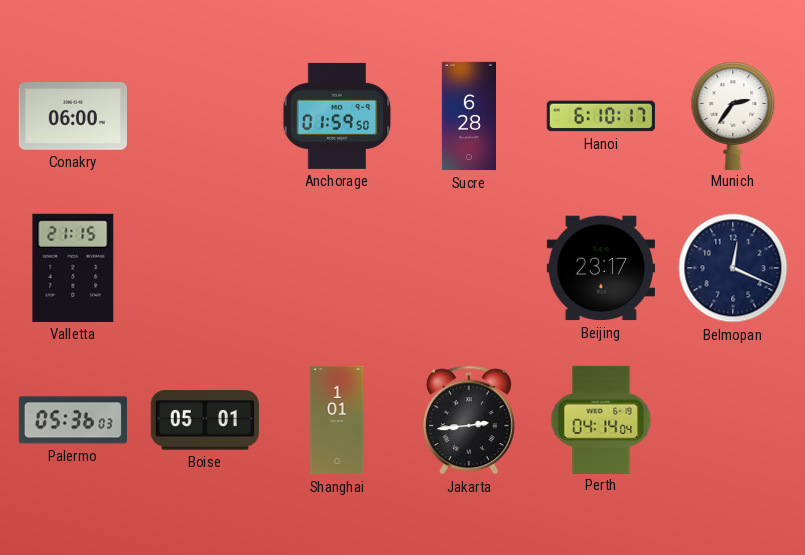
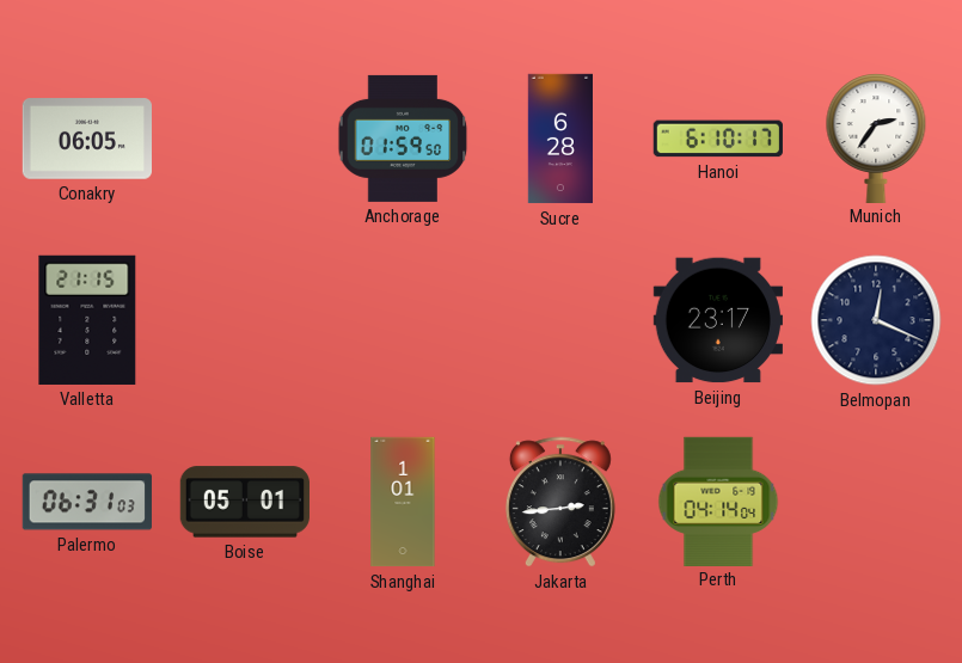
Conakry: 06:00 -> 06:05
Palermo: 05:36 -> 06:31
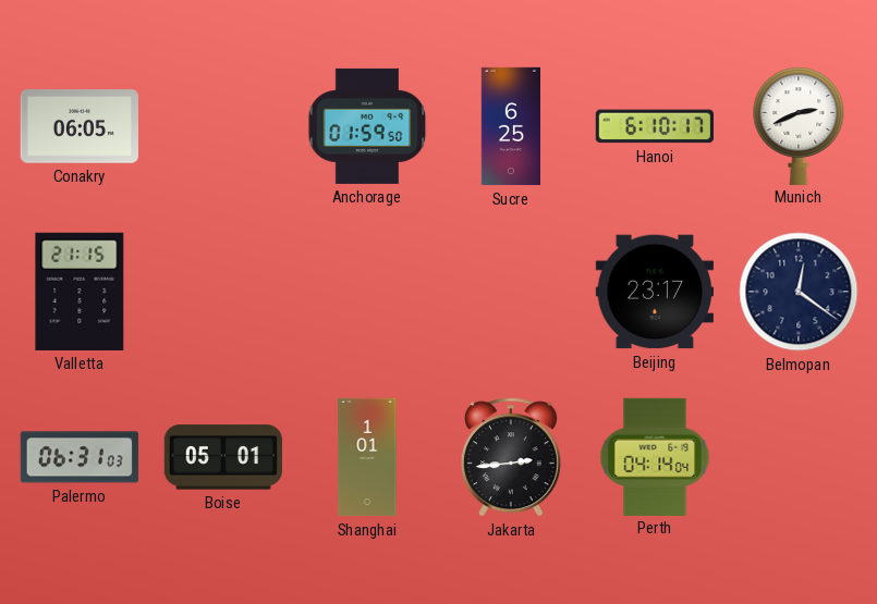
Sucre: 6:28 -> 6:25
Munich: 2:36 -> 2:41
Belmopan: 12:19 -> 12:21
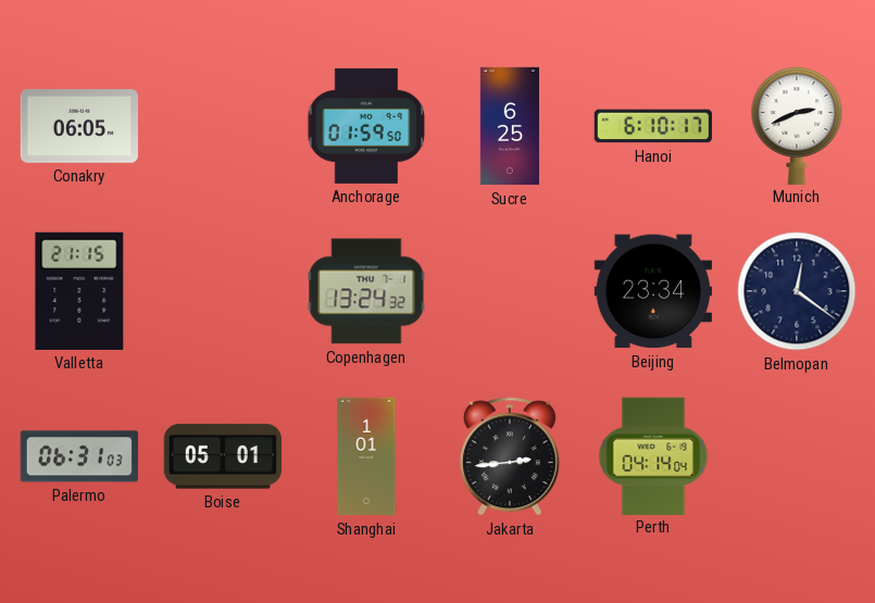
Copenhagen: none -> 13:24
Beijing: 23:17 -> 23:34
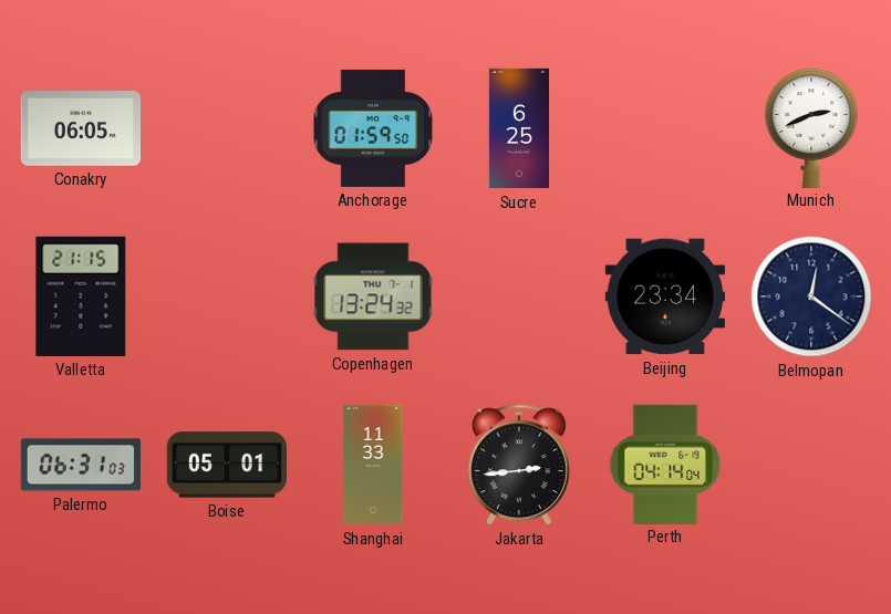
Hanoi: 6:10 -> none
Shanghai: 1:01 -> 11:33
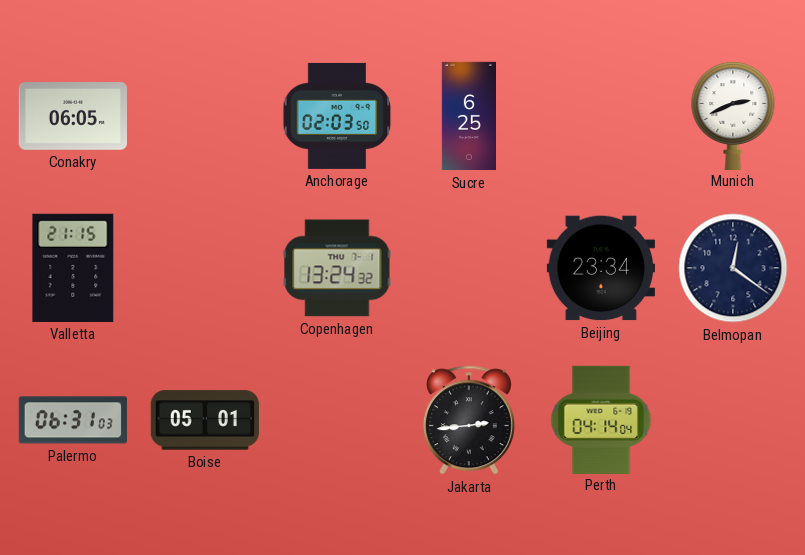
Anchorage: 01:59 -> 02:03
Shanghai: 11:33 -> none
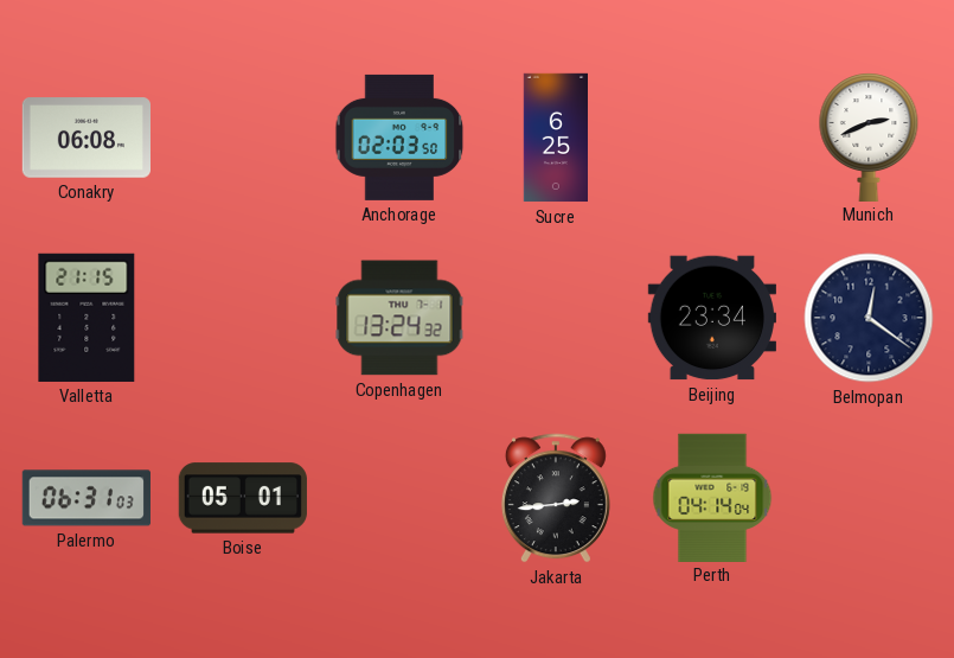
Conakry: 06:05 -> 06:08
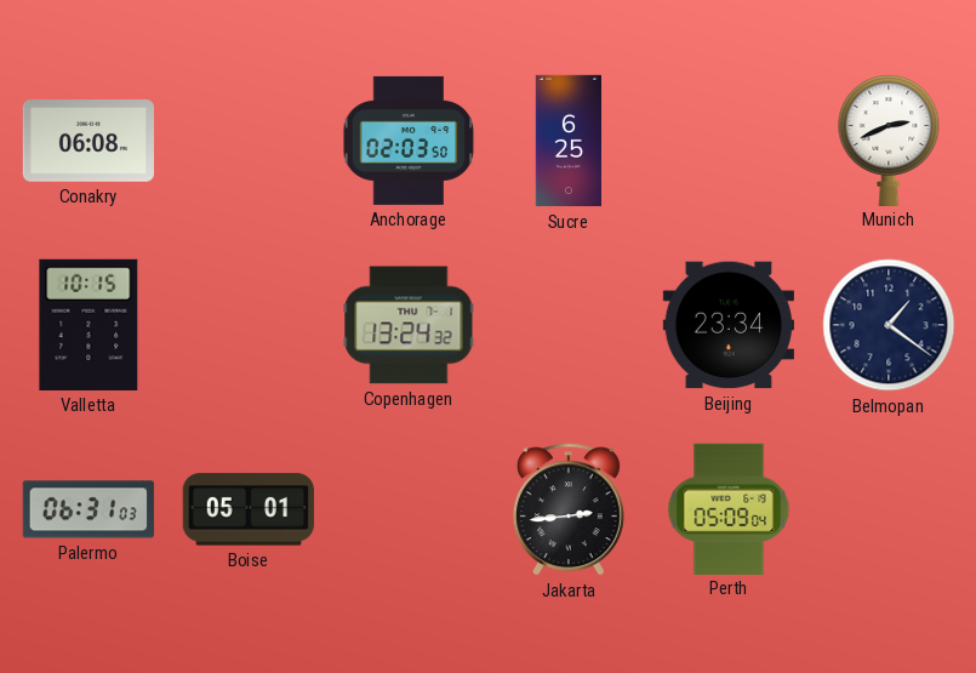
Valletta: 21:15 -> 10:15
Belmopan: 12:21 -> 1:21
Perth: 04:14 -> 05:09
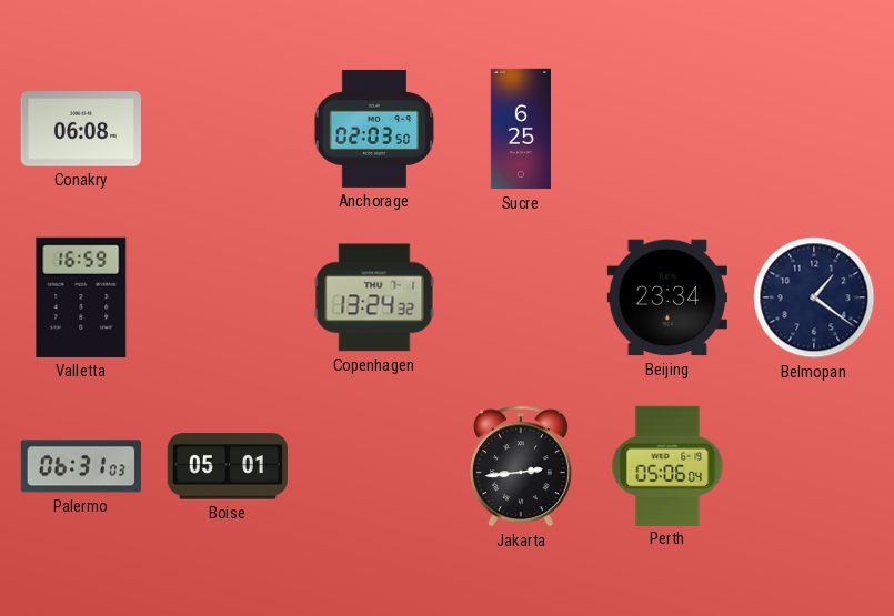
Munich: 2:41 -> none
Valletta: 10:15 -> 16:59
Perth: 05:09 -> 05:06
